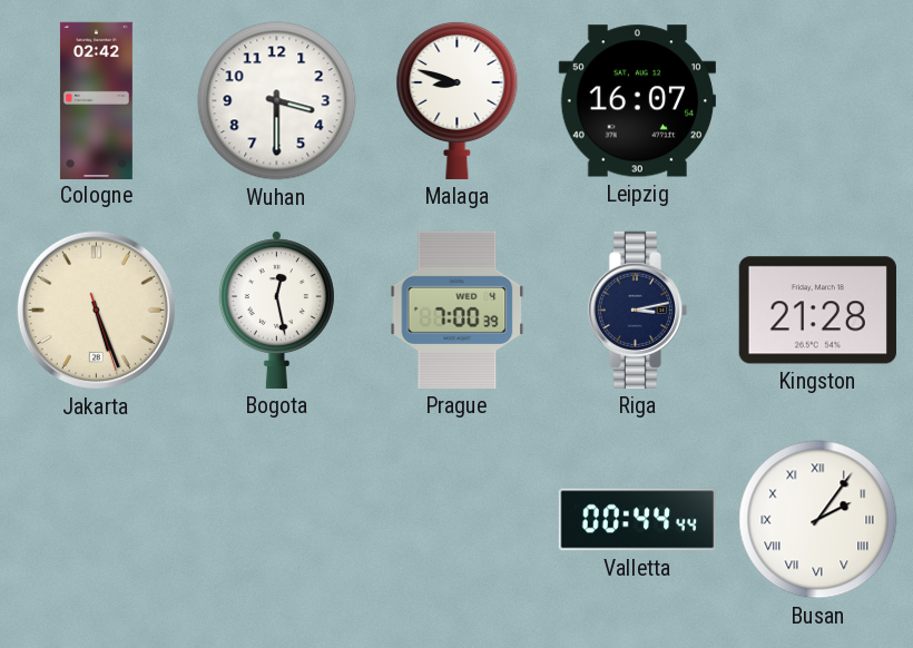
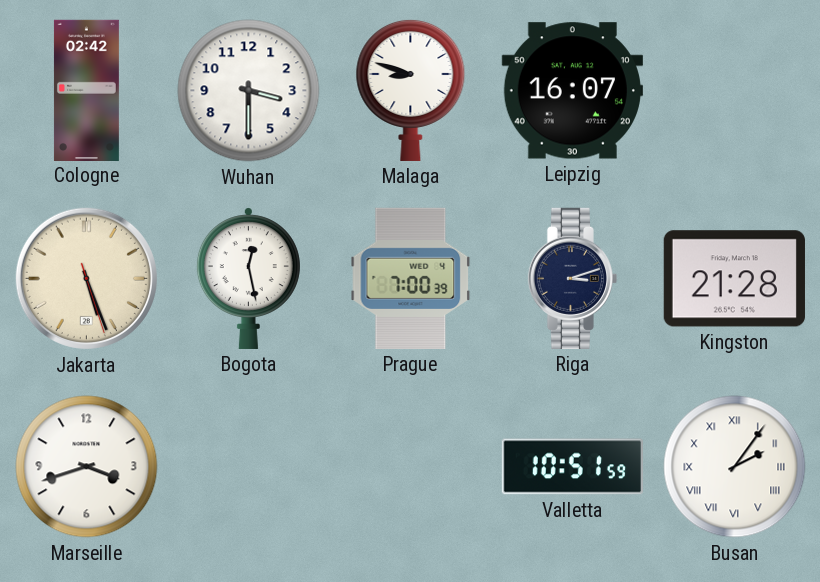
Riga: 3:13 -> 3:12
Marseille: none -> 3:42
Valletta: 00:44 -> 10:51
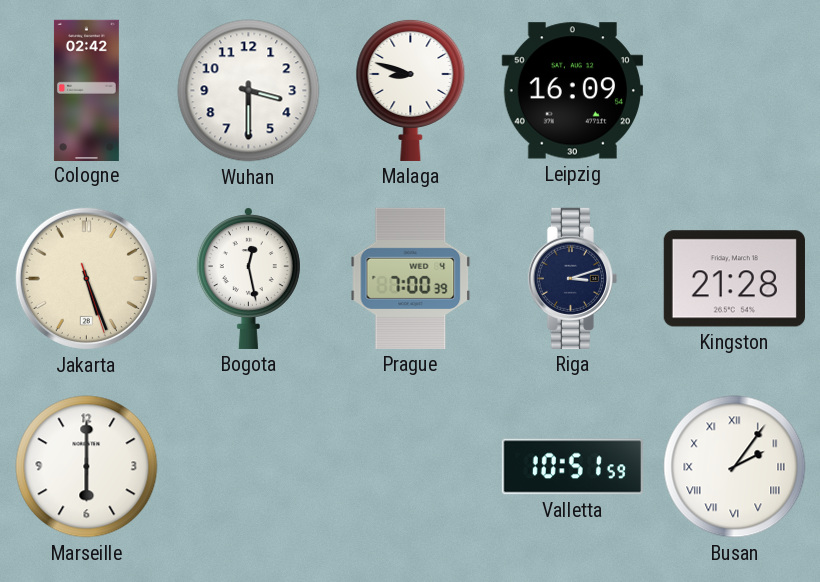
Leipzig: 16:07 -> 16:09
Marseille: 3:42 -> 6:00
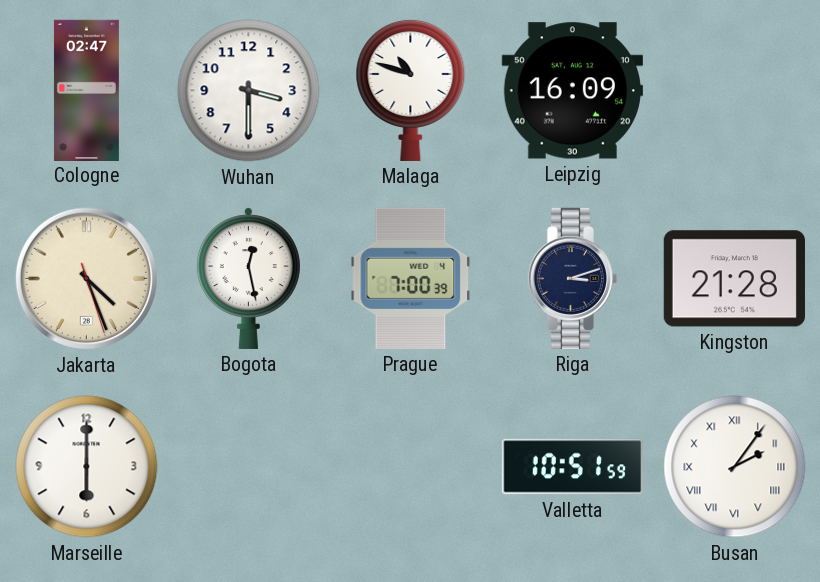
Cologne: 02:42 -> 02:47
Malaga: 8:48 -> 10:48
Jakarta: 5:26 -> 4:26
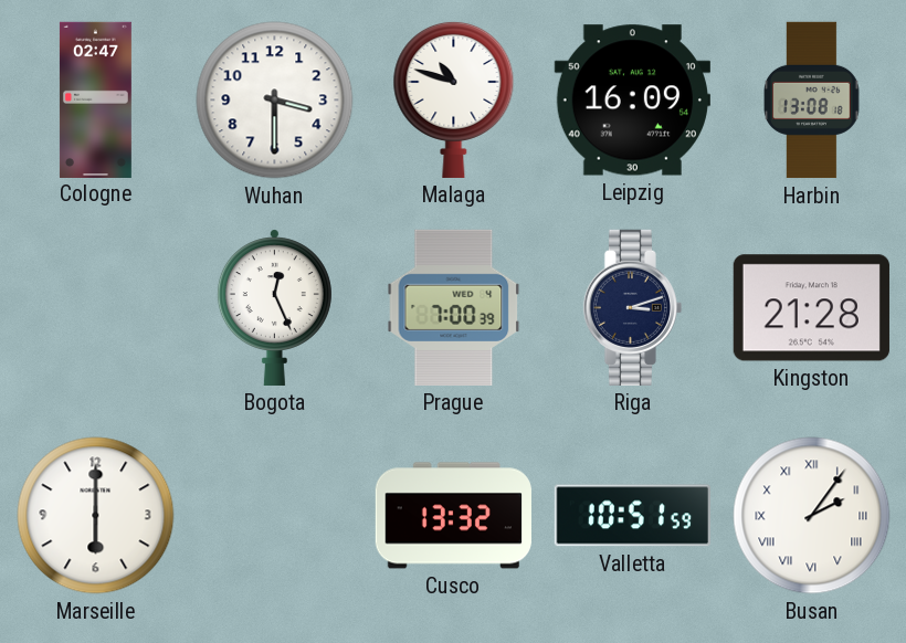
Harbin: none -> 13:08
Jakarta: 4:26 -> none
Bogota: 12:28 -> 12:26
Cusco: none -> 13:32
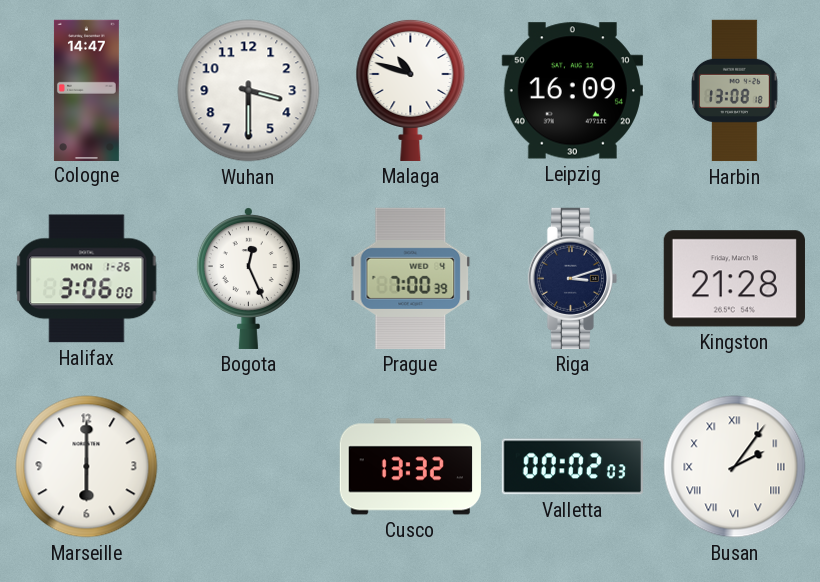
Cologne: 02:47 -> 14:47
Halifax: none -> 3:06
Valletta: 10:51 -> 00:02
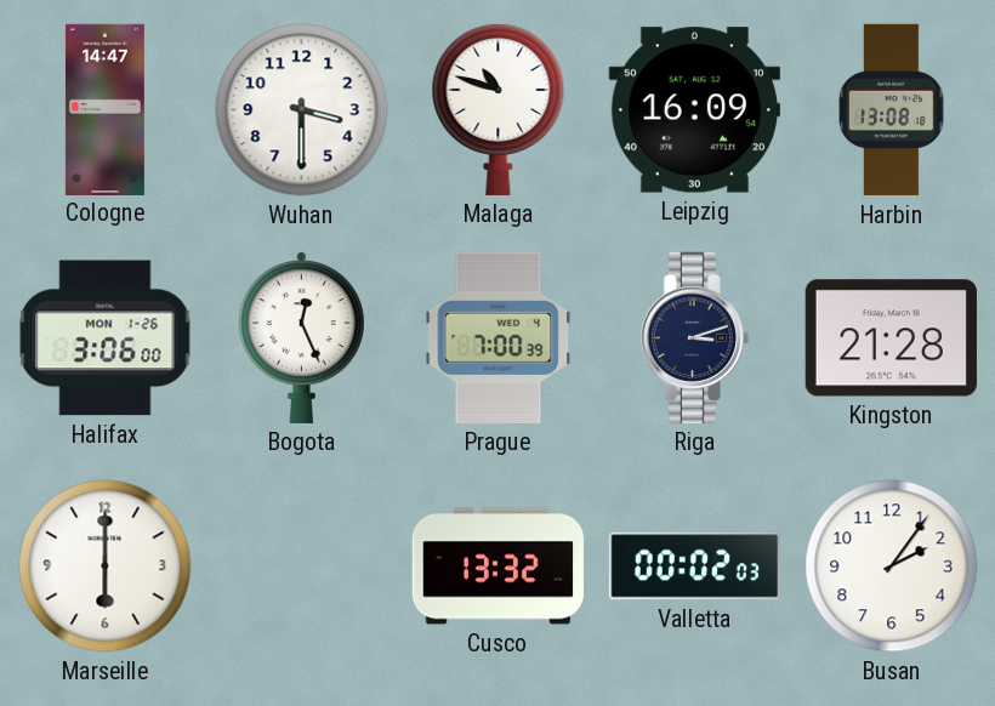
Busan numerals: Roman -> Arabic
